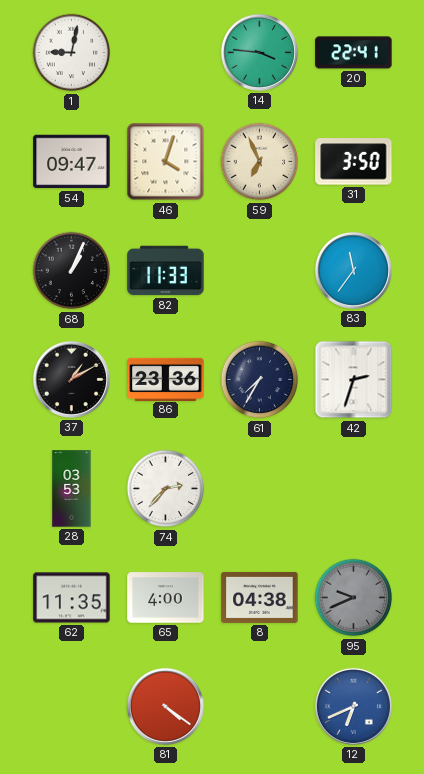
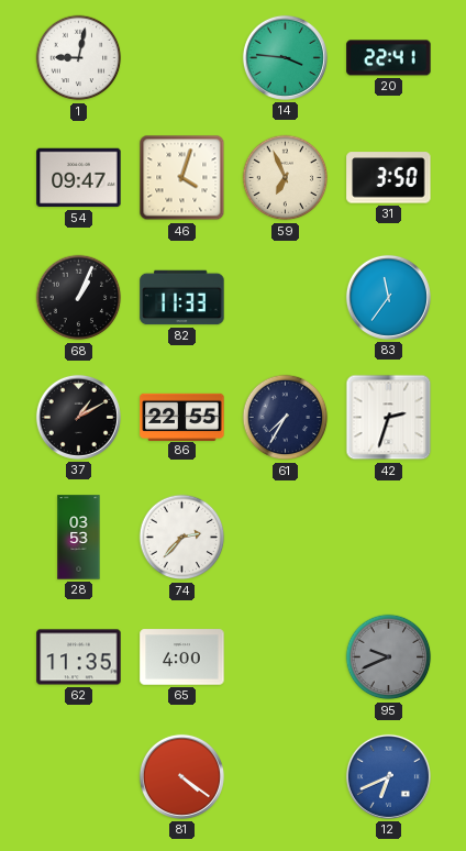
86: 23:36 -> 22:55
8: 04:38 -> none
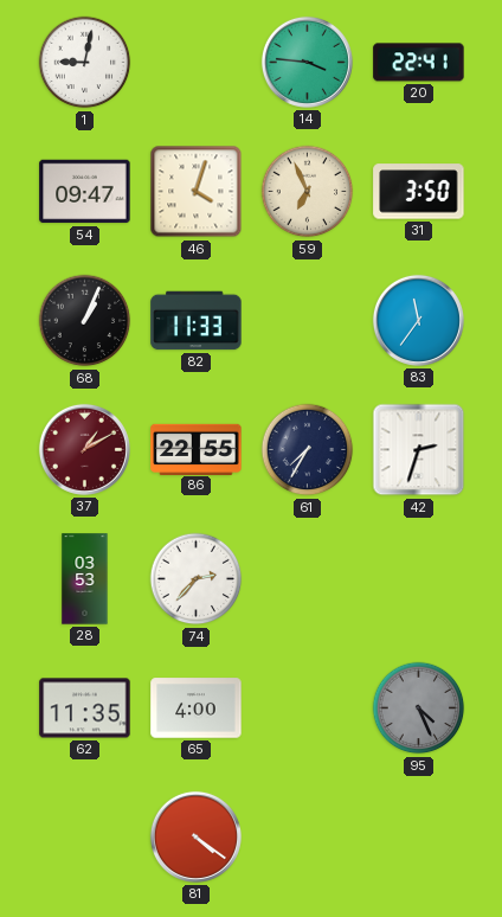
37 dial: black -> burgundy
95: 9:41 -> 4:26
12: 6:41 -> none
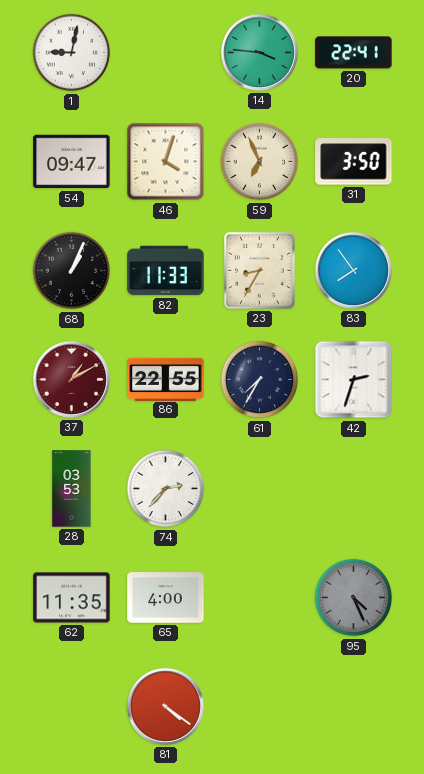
23: none -> 8:35
83: 11:36 -> 7:54
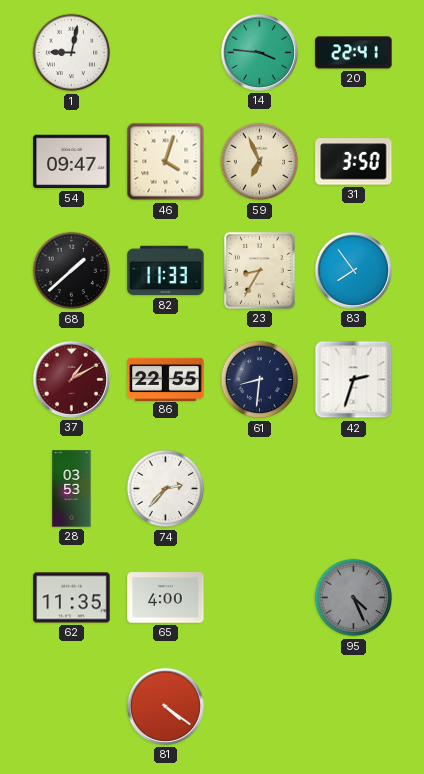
68: 1:04 -> 1:38
61: 7:35 -> 8:31
